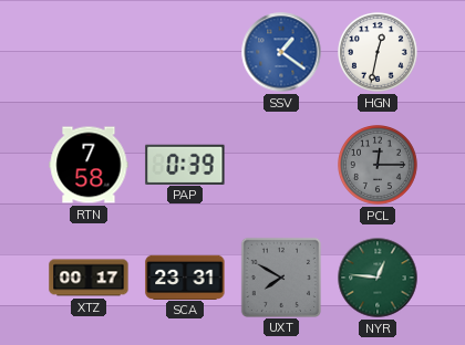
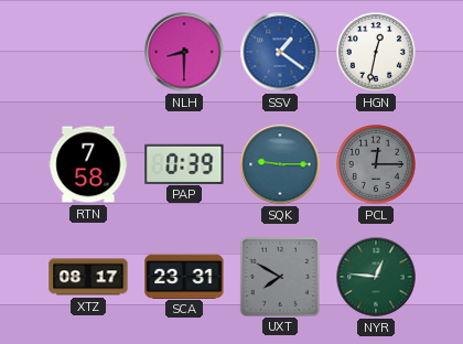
NLH: none -> 8:30
SQK: none -> 9:15
XTZ: 00:17 -> 08:17
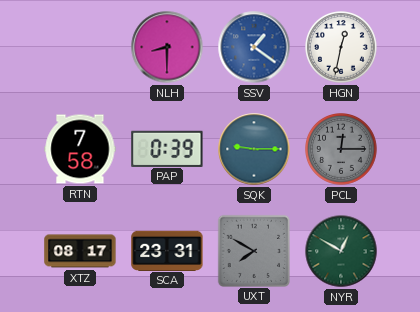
NYR: 12:46 -> 12:50
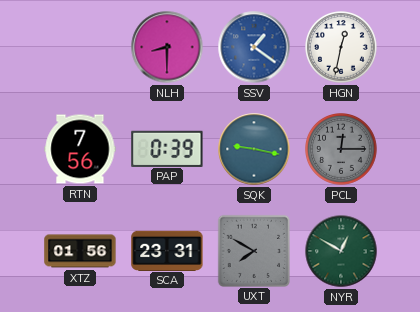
RTN: 7:58 -> 7:56
SQK: 9:15 -> 9:17
XTZ: 08:17 -> 01:56
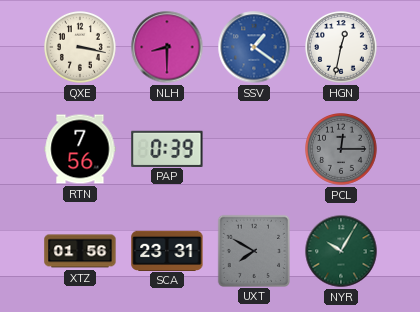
QXE: none -> 3:17
SQK: 9:17 -> none
NYR: 12:50 -> 10:05
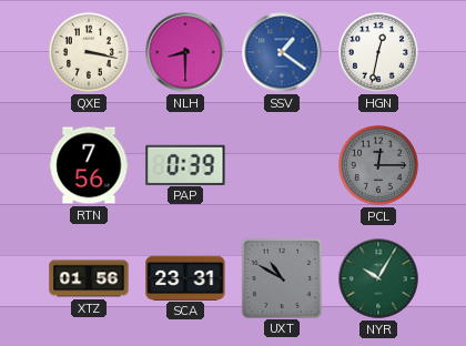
UXT: 7:50 -> 10:50
